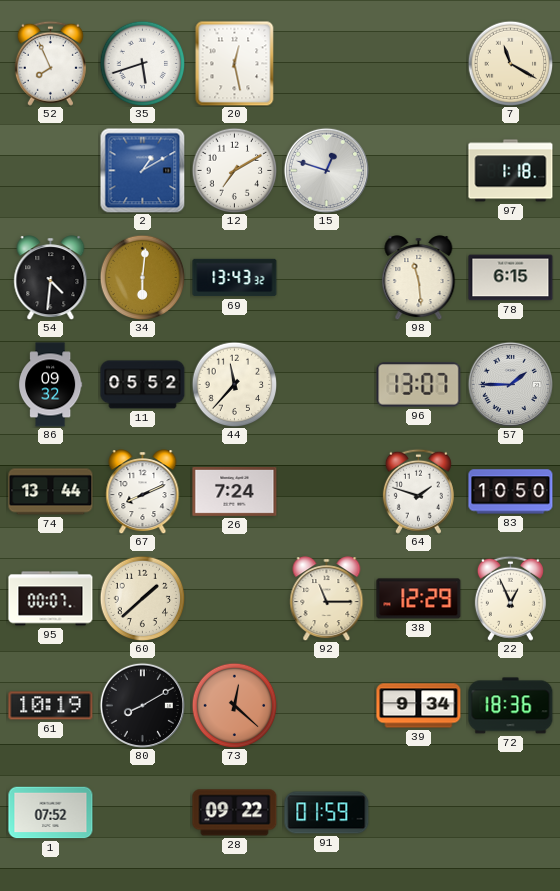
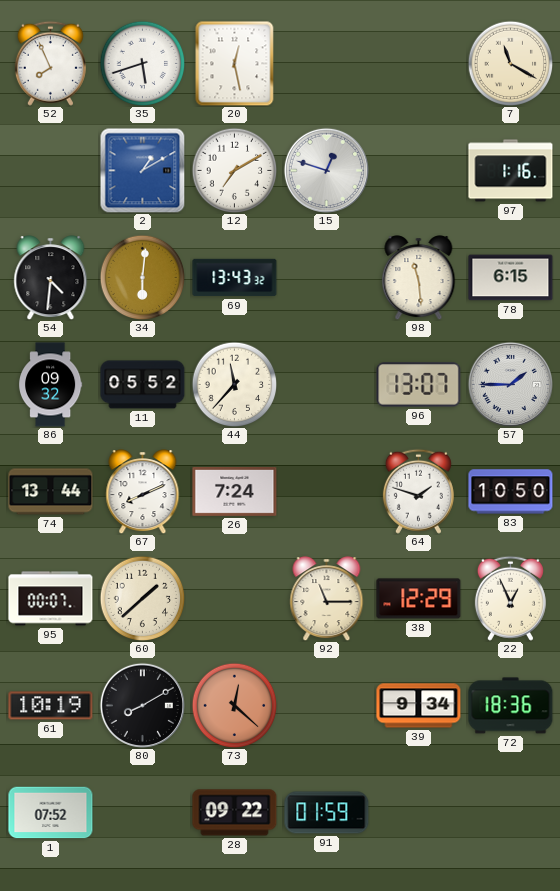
97: 1:18 -> 1:16
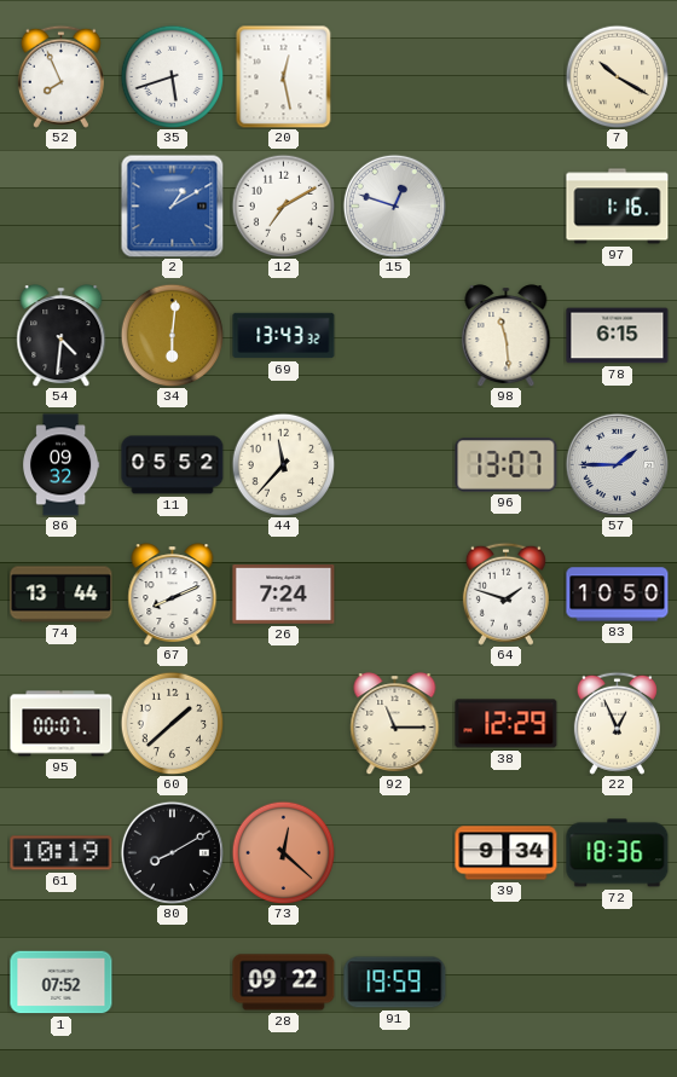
7: 11:20 -> 10:20
91: 01:59 -> 19:59
